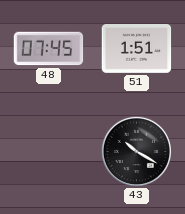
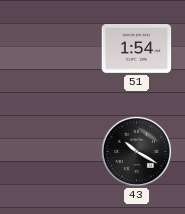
48: 07:45 -> none
51: 1:51 -> 1:54
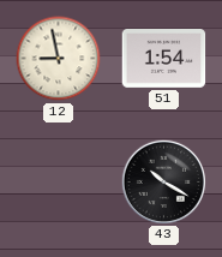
12: none -> 8:58
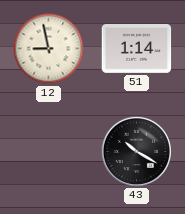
51: 1:54 -> 1:14
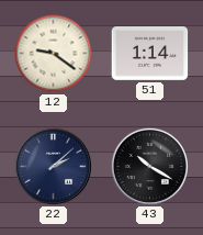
12: 8:58 -> 9:21
22: none -> 2:08
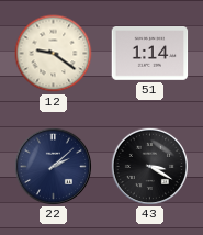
43: 10:20 -> 3:20
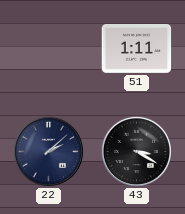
12: 9:21 -> none
51: 1:14 -> 1:11
